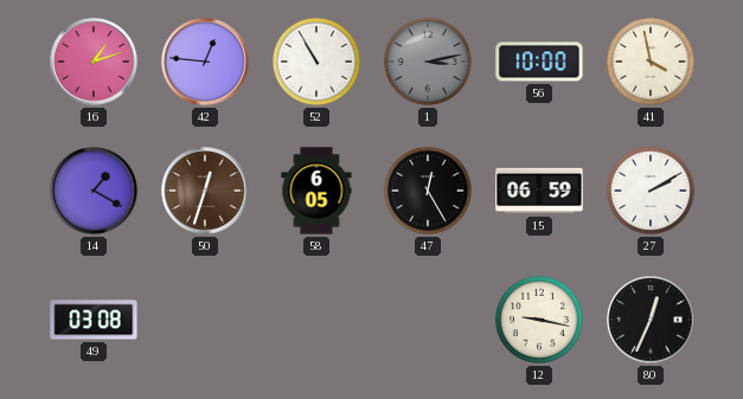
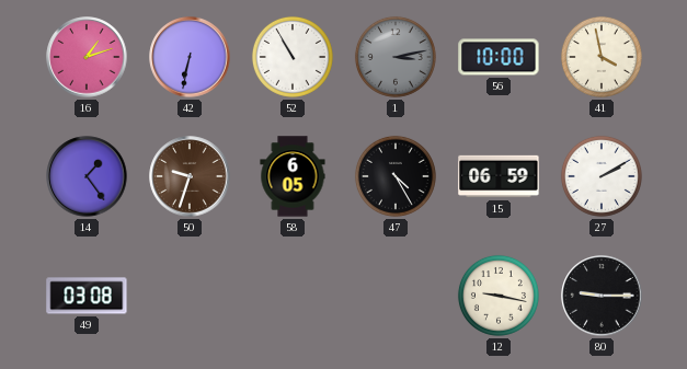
42: 12:46 -> 6:32
14: 1:20 -> 1:24
50: 12:33 -> 9:33
47: 12:25 -> 4:25
80: 12:34 -> 9:15
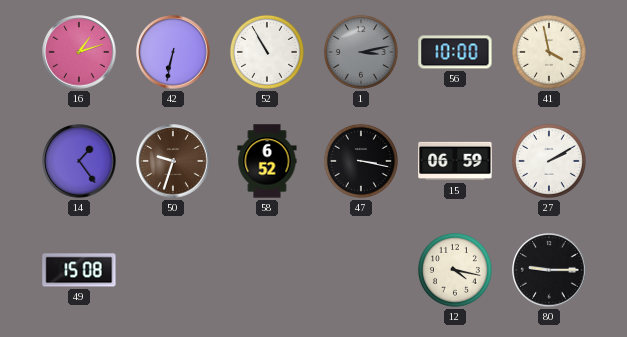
58: 6:05 -> 6:52
47: 4:25 -> 3:17
49: 03:08 -> 15:08
12: 9:17 -> 4:17
